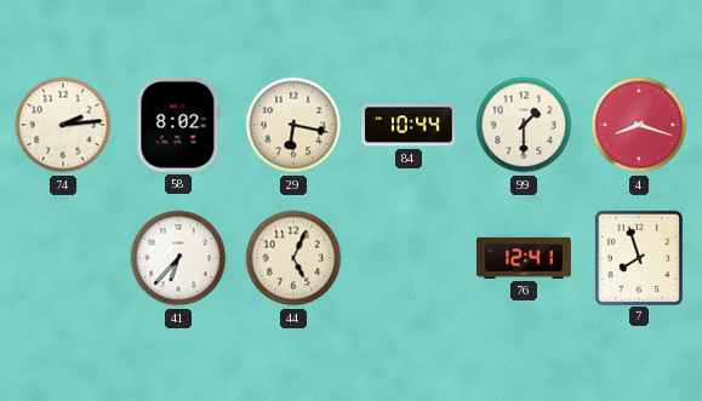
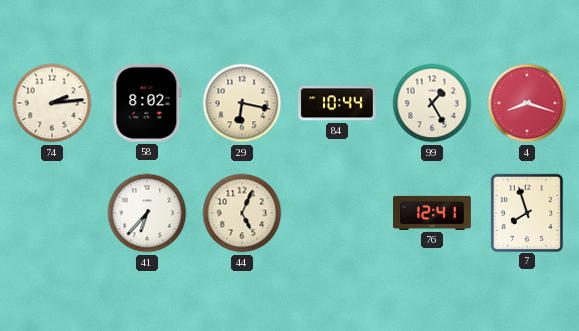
99: 1:30 -> 1:25
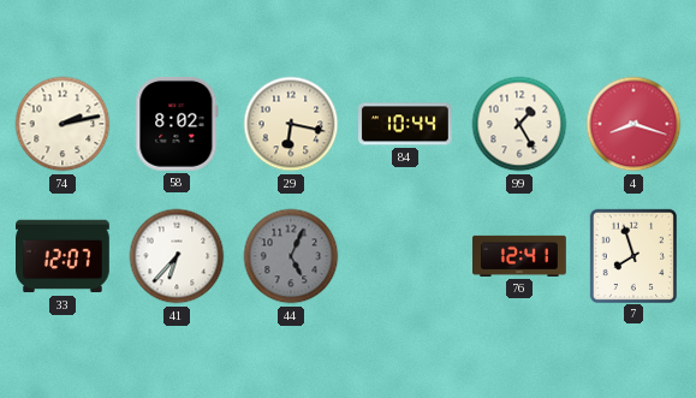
74: 2:14 -> 2:13
33: none -> 12:07
44 dial: cream -> grey
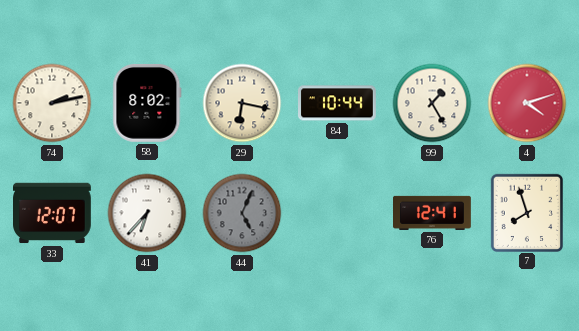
4: 8:18 -> 4:12
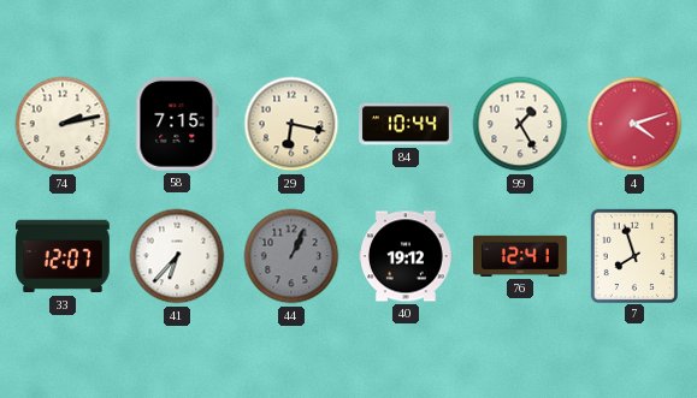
58: 8:02 -> 7:15
44: 5:04 -> 1:04
40: none -> 19:12
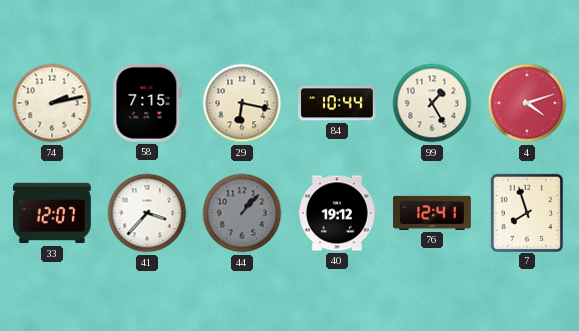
41: 6:37 -> 3:37
44: 1:04 -> 1:07
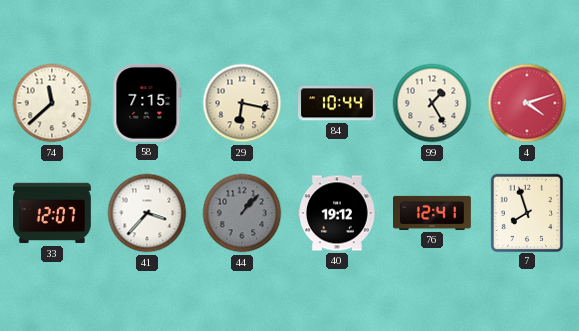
74: 2:13 -> 11:38
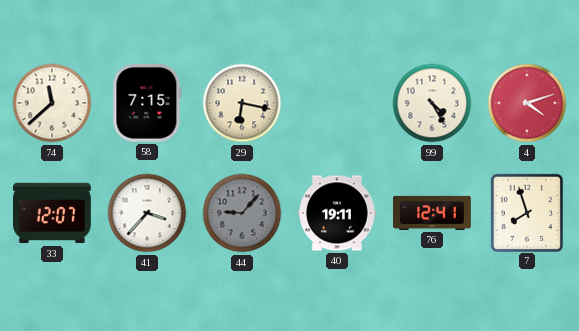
84: 10:44 -> none
99: 1:25 -> 4:25
44: 1:07 -> 9:07
40: 19:12 -> 19:11
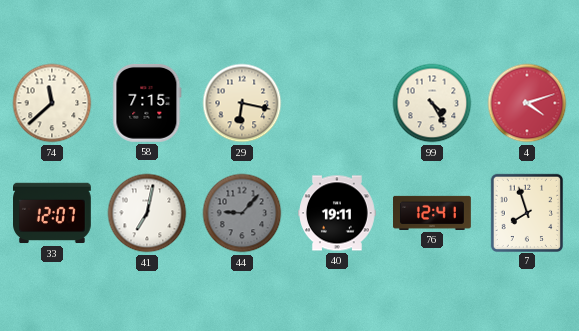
41: 3:37 -> 7:02
